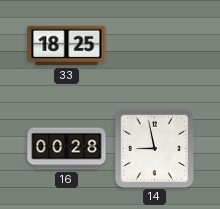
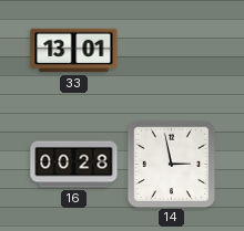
33: 18:25 -> 13:01
14: 8:58 -> 2:58
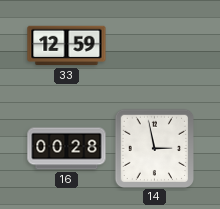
33: 13:01 -> 12:59
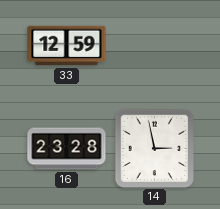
16: 00:28 -> 23:28
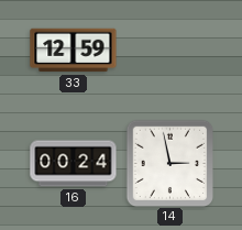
16: 23:28 -> 00:24
